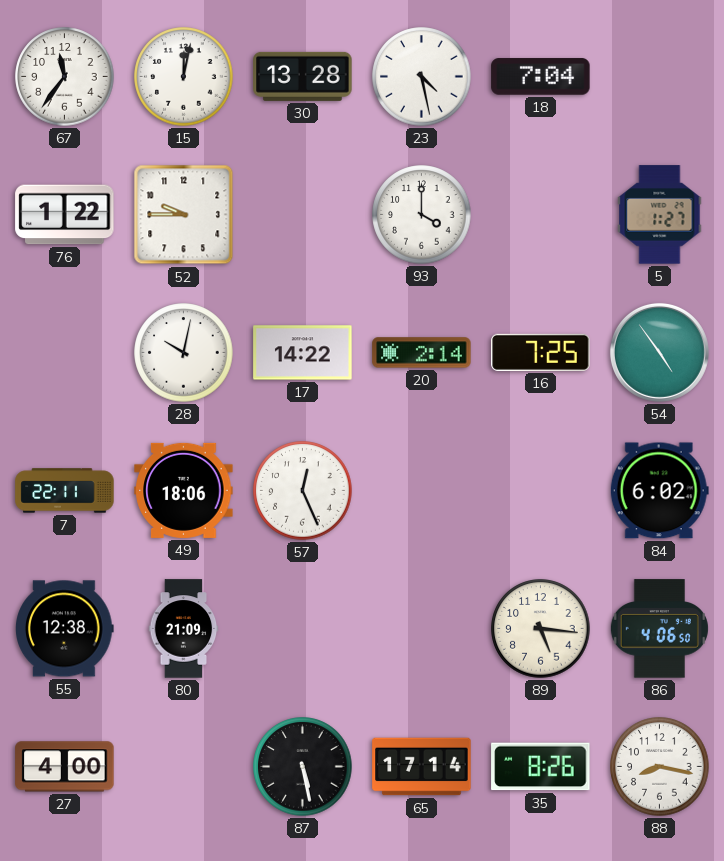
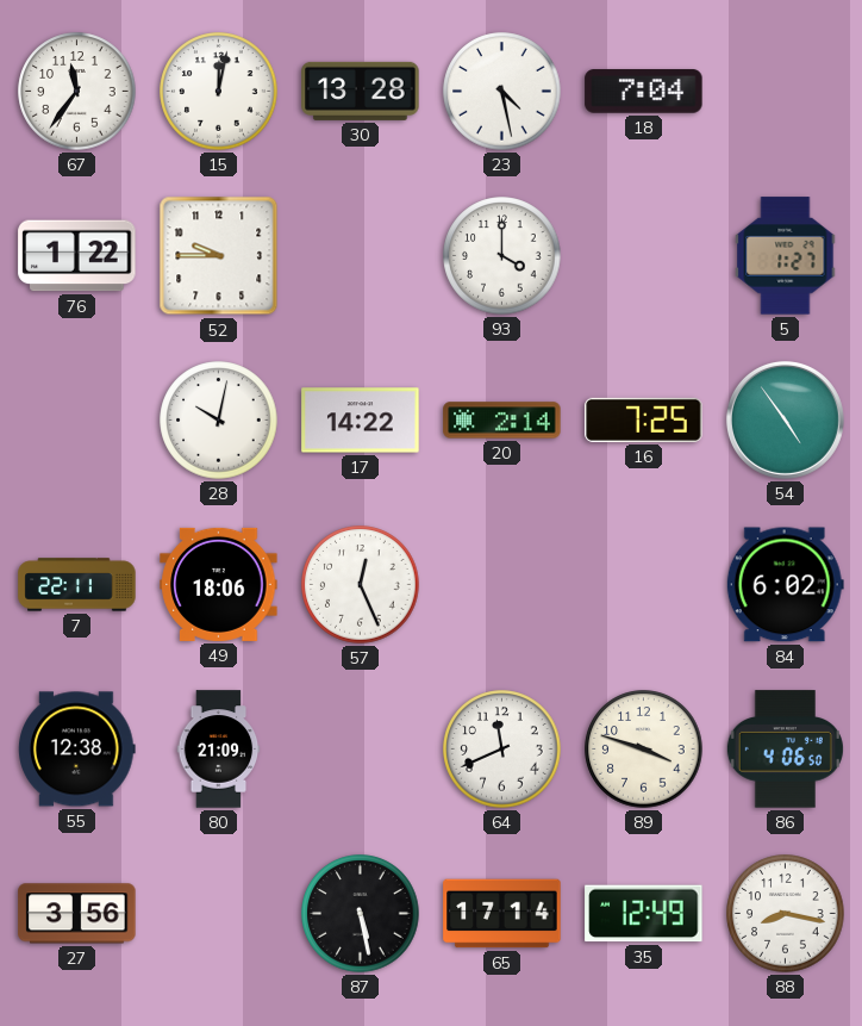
64: none -> 11:41
89: 5:16 -> 3:48
27: 4:00 -> 3:56
35: 8:26 -> 12:49
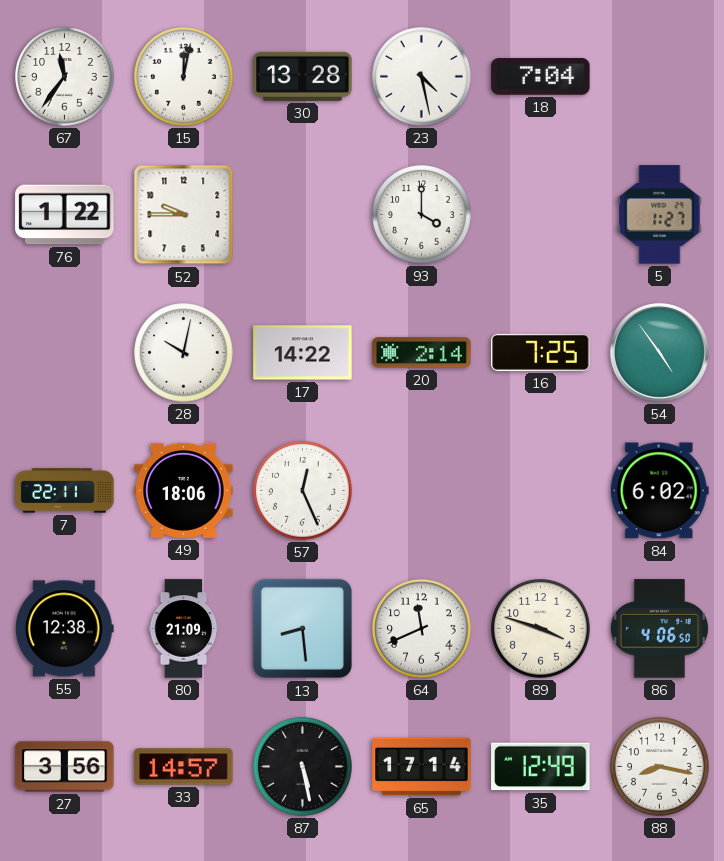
13: none -> 8:29
33: none -> 14:57
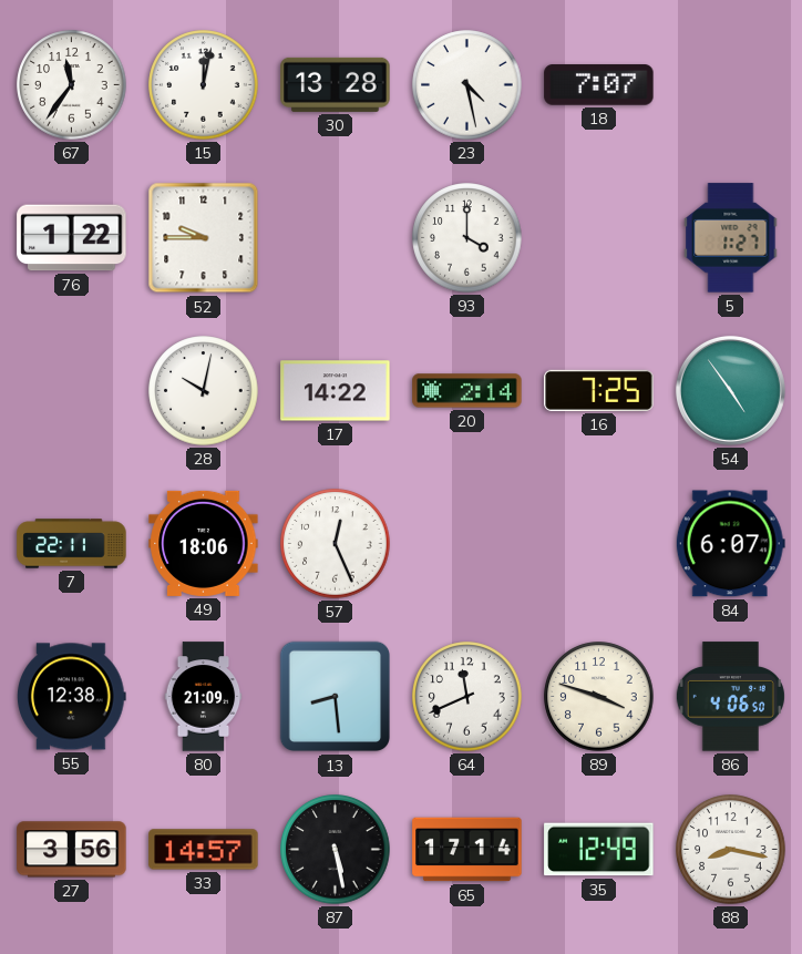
18: 7:04 -> 7:07
84: 6:02 -> 6:07
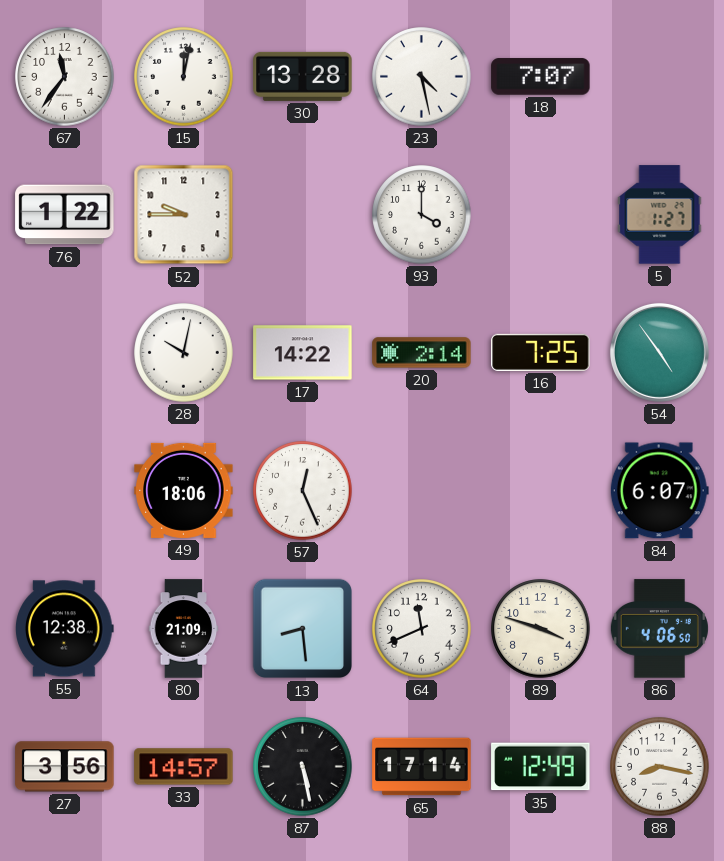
7: 22:11 -> none
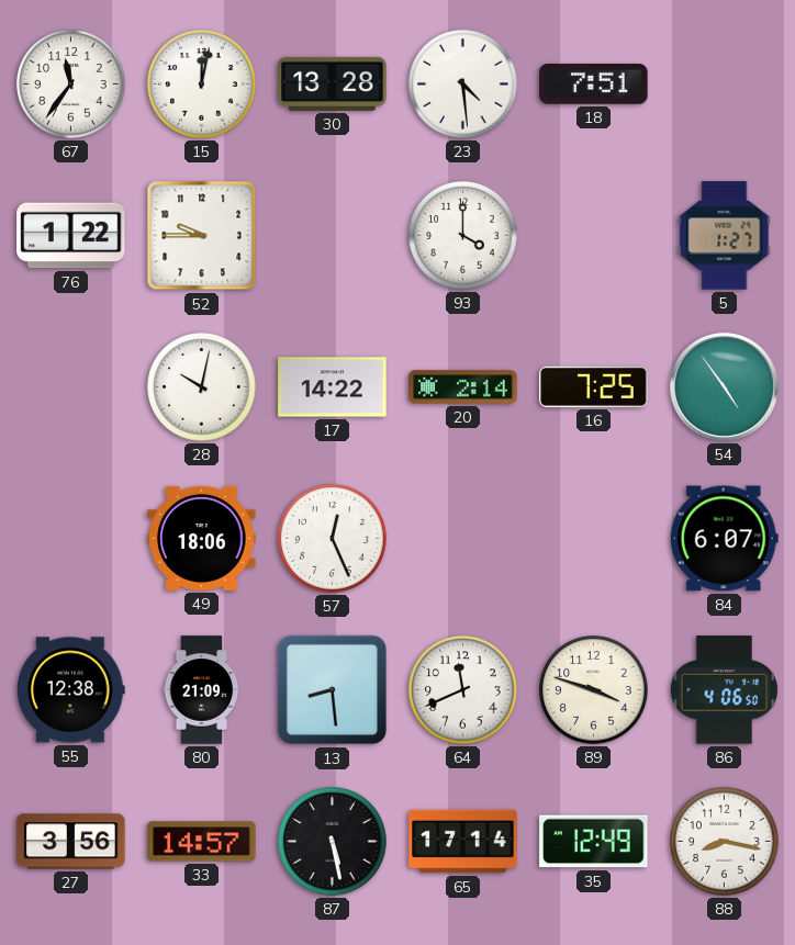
23: 4:28 -> 4:29
18: 7:07 -> 7:51
